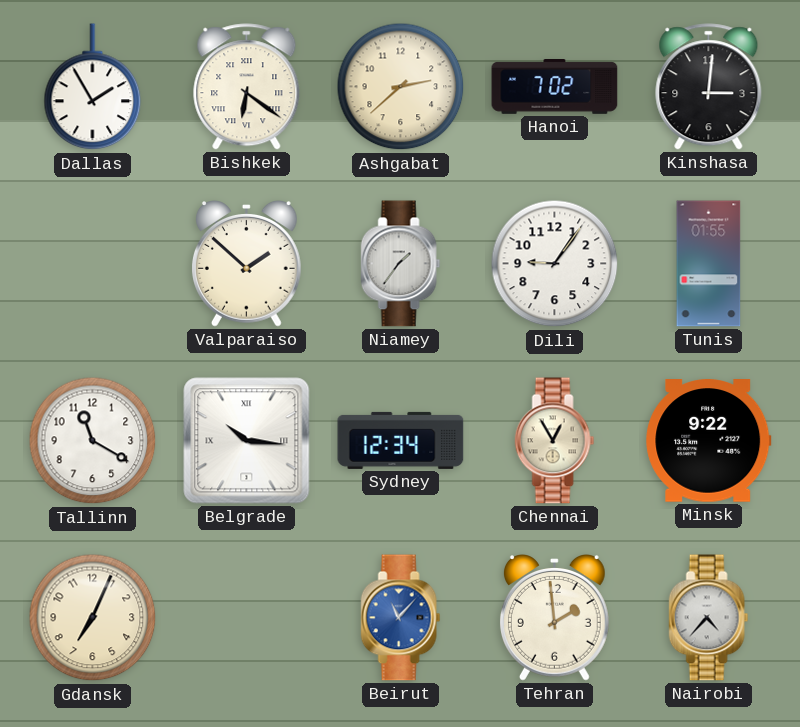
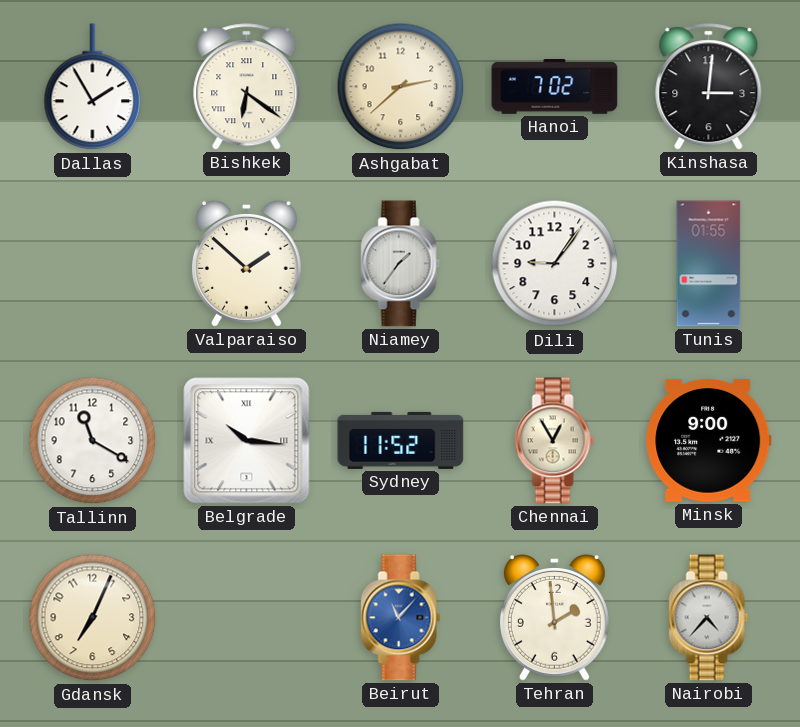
Sydney: 12:34 -> 11:52
Minsk: 9:22 -> 9:00
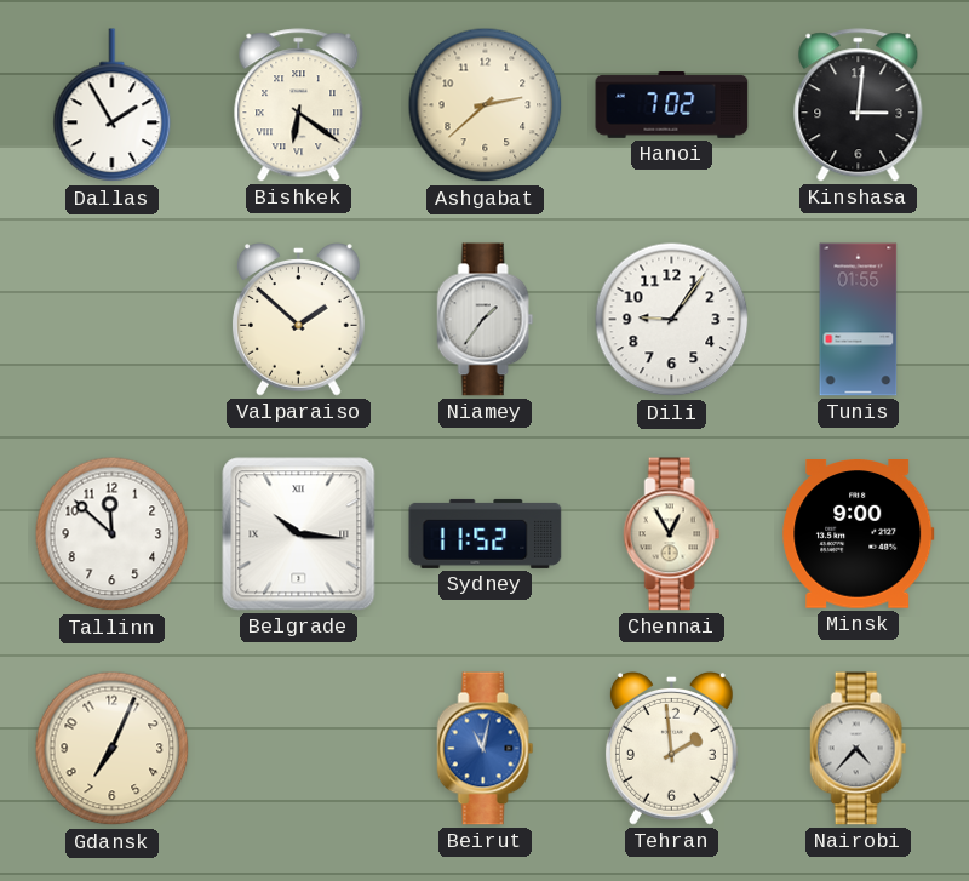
Tallinn: 11:20 -> 11:52
Beirut: 11:07 -> 11:02
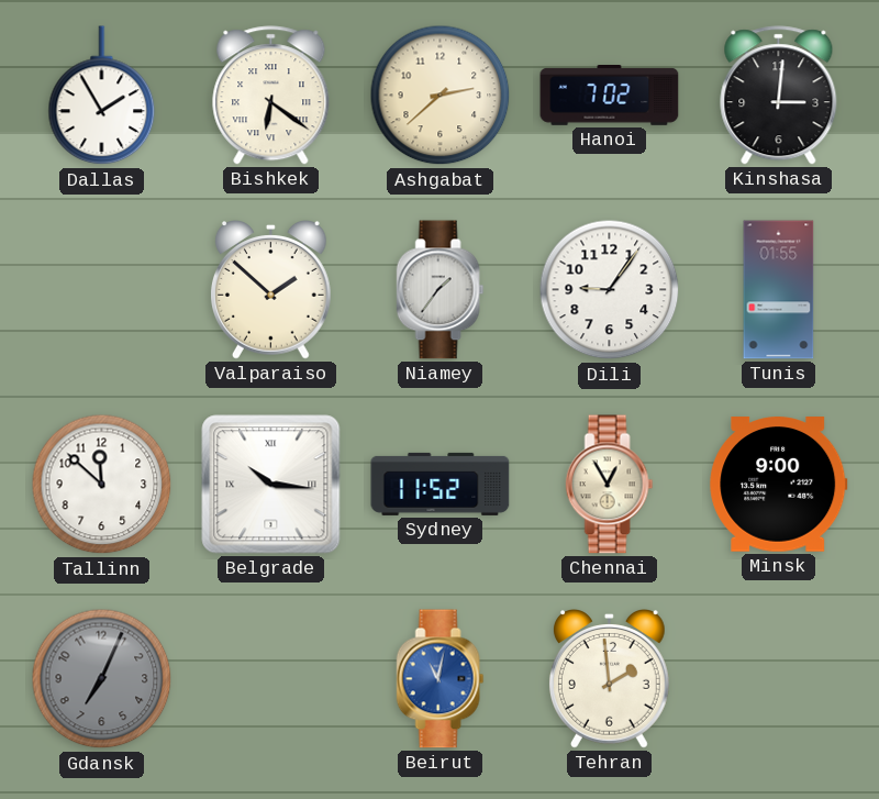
Gdansk dial: cream -> grey
Nairobi: 4:37 -> none
